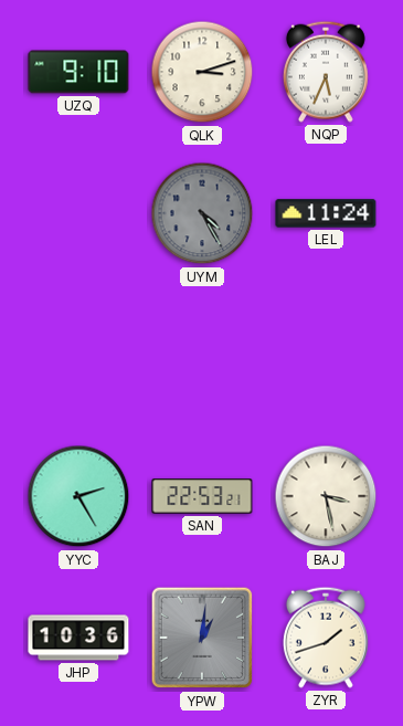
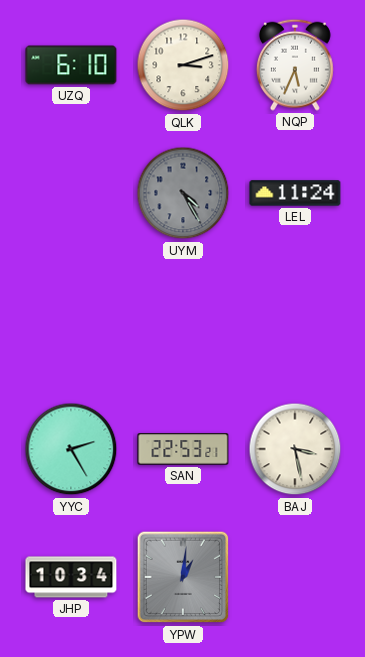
UZQ: 9:10 -> 6:10
JHP: 10:36 -> 10:34
ZYR: 1:42 -> none
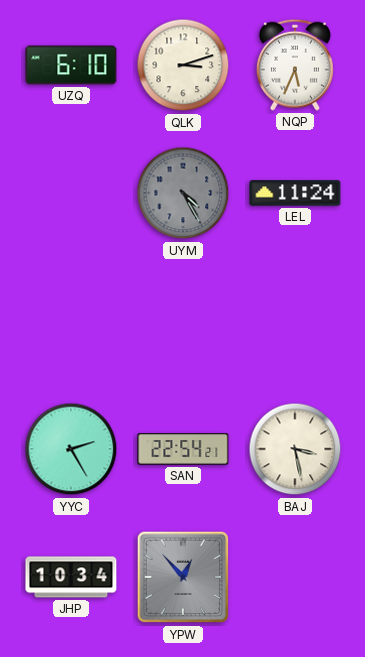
SAN: 22:53 -> 22:54
YPW: 1:01 -> 12:53
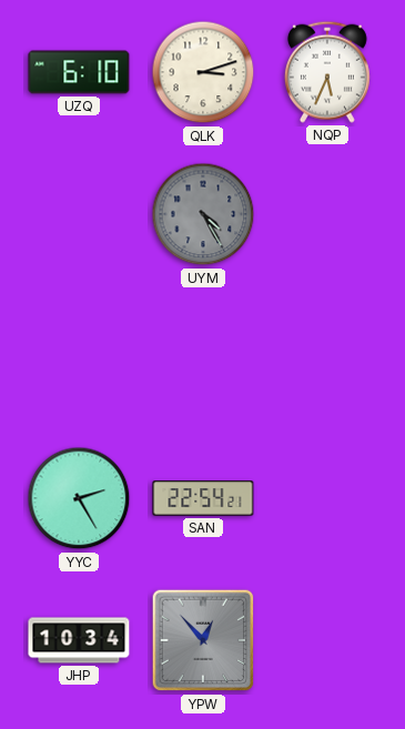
LEL: 11:24 -> none
BAJ: 3:28 -> none
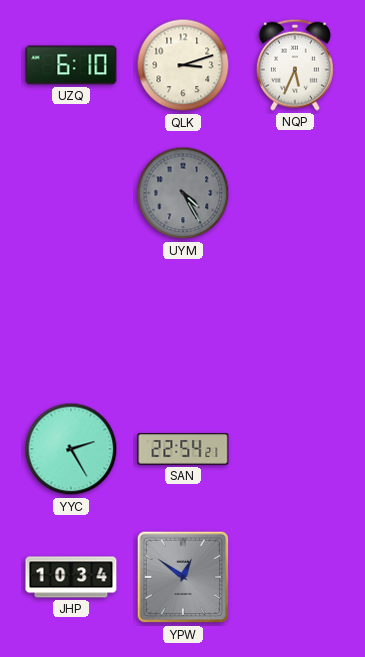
YPW: 12:53 -> 12:51
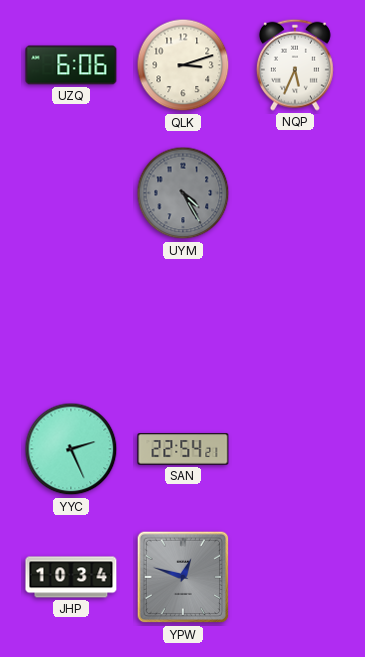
UZQ: 6:10 -> 6:06
YYC: 2:25 -> 2:26
YPW: 12:51 -> 12:48
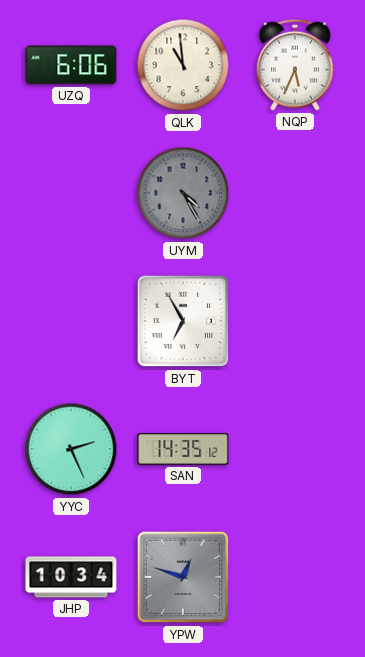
QLK: 3:12 -> 10:59
BYT: none -> 6:55
SAN: 22:54 -> 14:35
